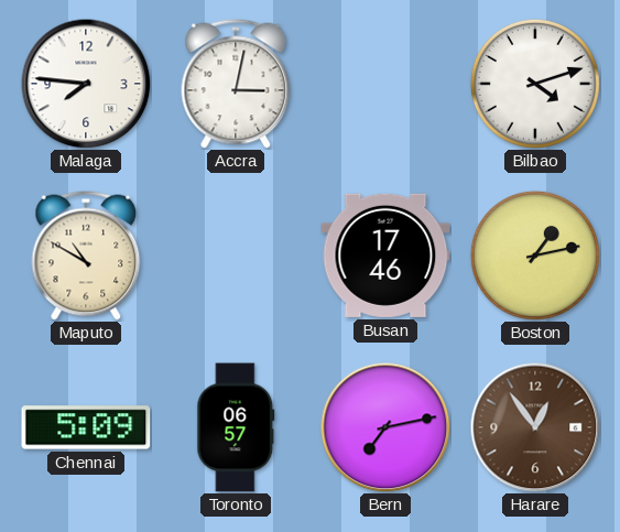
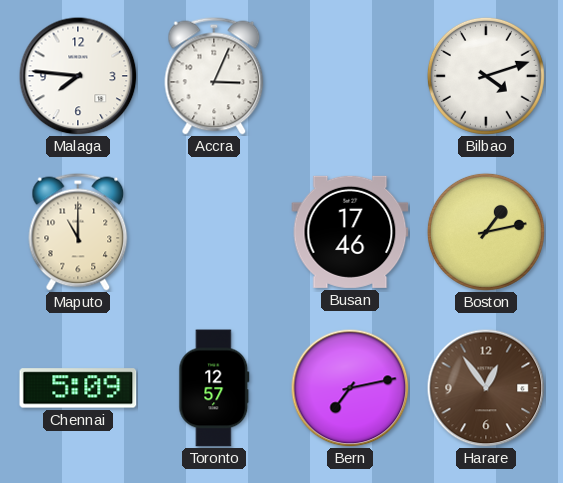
Accra: 3:02 -> 3:04
Maputo: 10:50 -> 11:00
Toronto: 06:57 -> 12:57
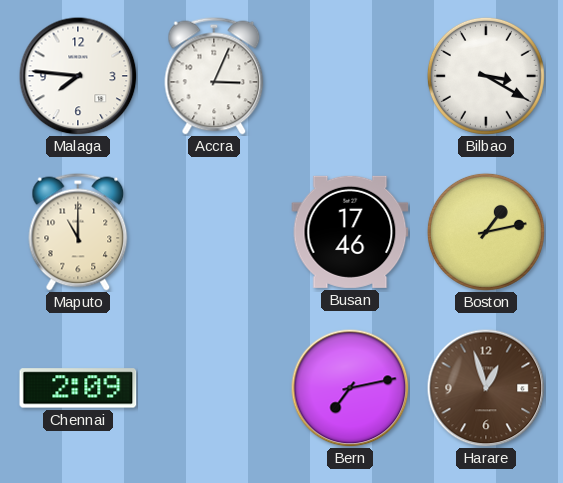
Bilbao: 4:12 -> 3:20
Chennai: 5:09 -> 2:09
Toronto: 12:57 -> none
Harare: 12:54 -> 12:57
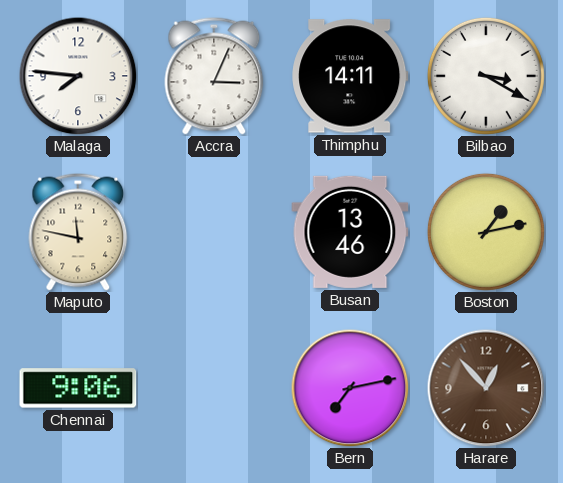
Thimphu: none -> 14:11
Maputo: 11:00 -> 11:47
Busan: 17:46 -> 13:46
Chennai: 2:09 -> 9:06
Harare: 12:57 -> 12:53
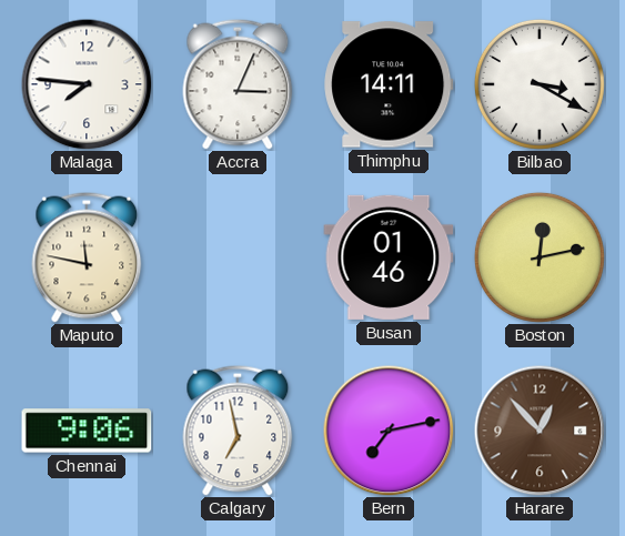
Busan: 13:46 -> 01:46
Boston: 1:13 -> 12:13
Calgary: none -> 6:58
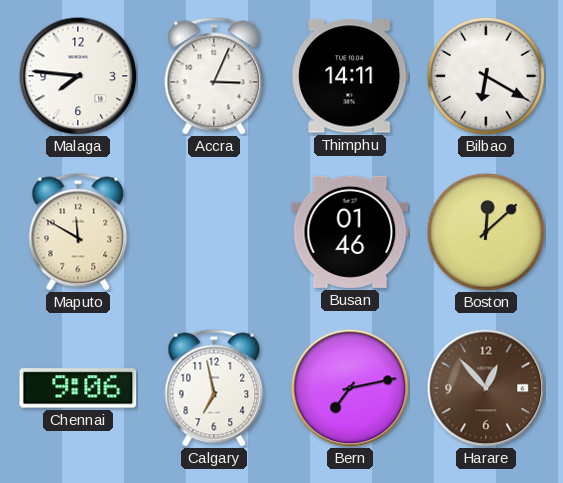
Bilbao: 3:20 -> 6:20
Maputo: 11:47 -> 11:50
Boston: 12:13 -> 12:08
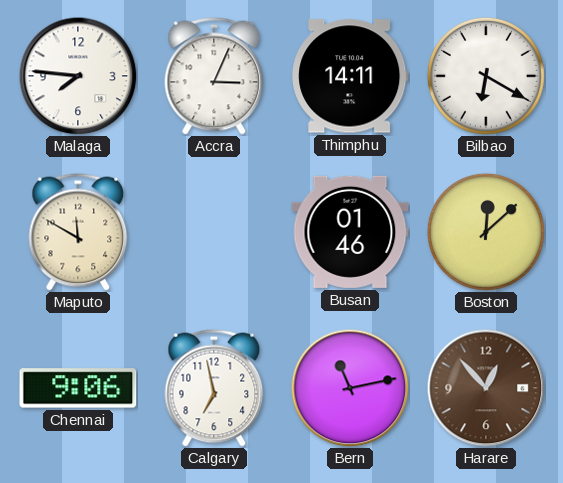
Bern: 7:13 -> 11:13
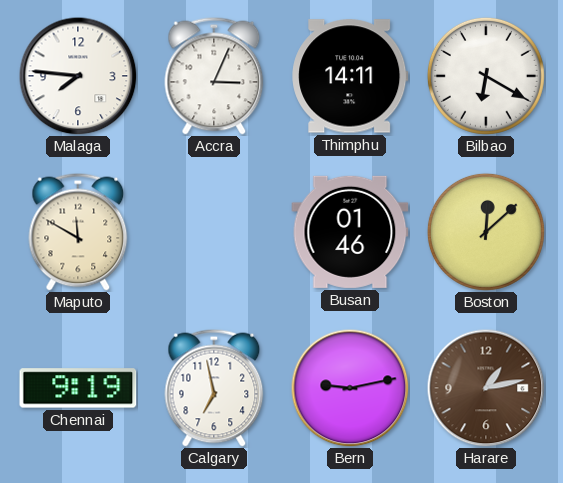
Chennai: 9:06 -> 9:19
Bern: 11:13 -> 9:13
Harare: 12:53 -> 1:13
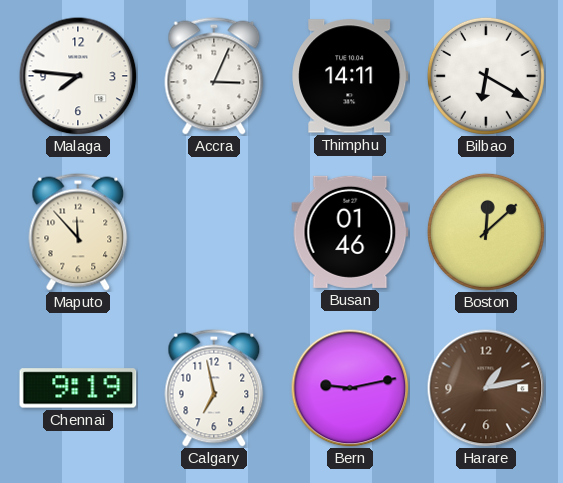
Maputo: 11:50 -> 11:53
